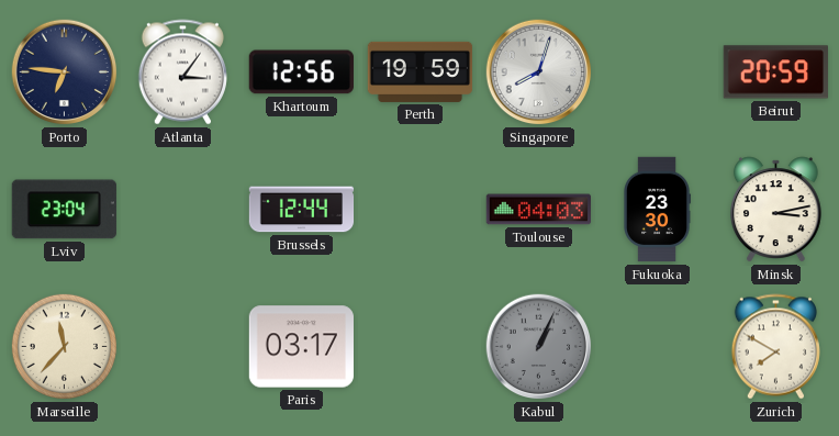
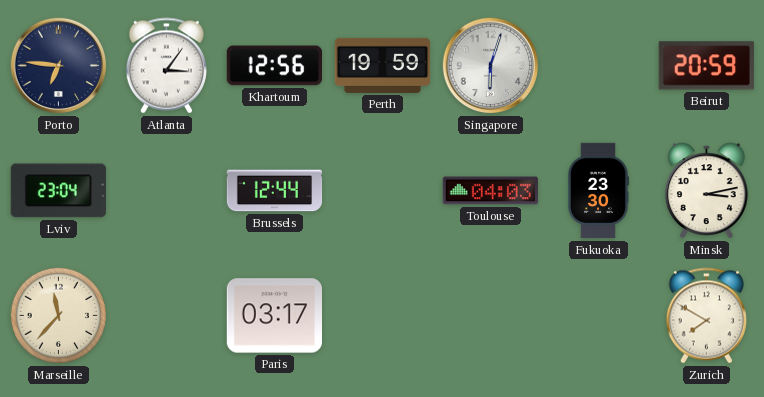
Singapore: 8:03 -> 6:03
Kabul: 1:04 -> none
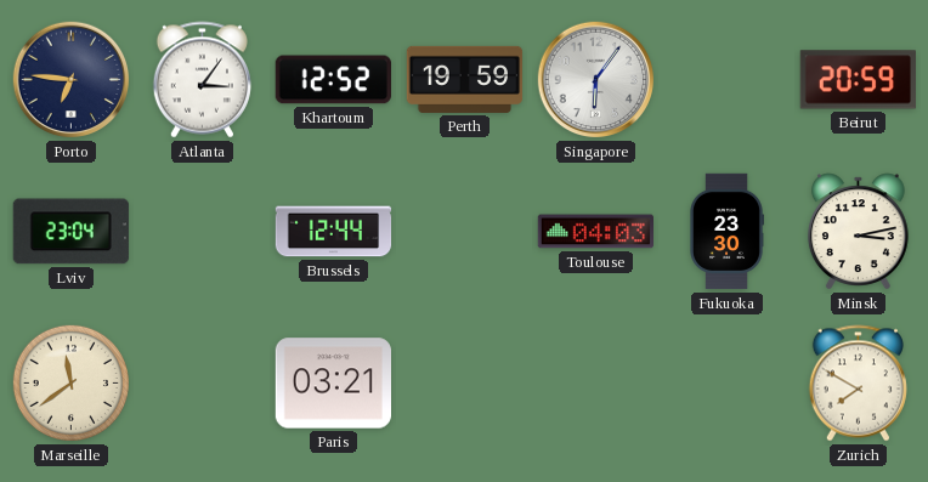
Khartoum: 12:56 -> 12:52
Singapore: 6:03 -> 6:06
Marseille: 11:37 -> 11:39
Paris: 03:17 -> 03:21
